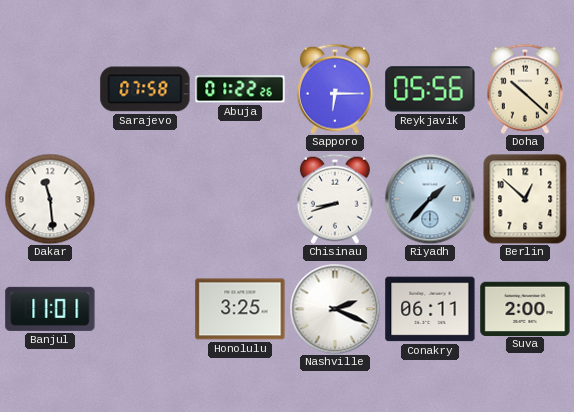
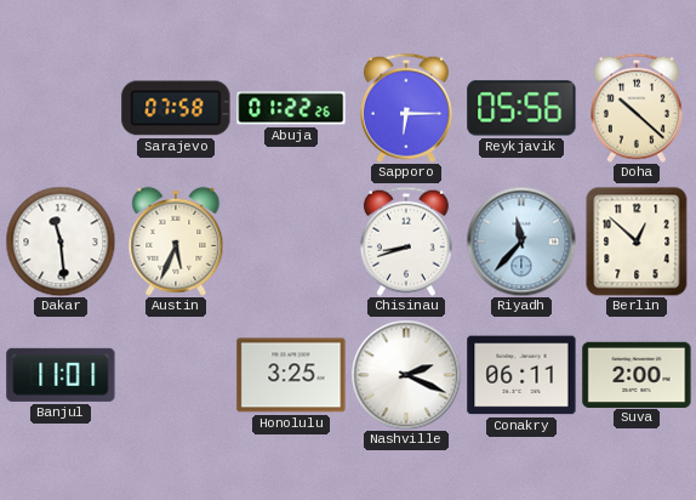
Austin: none -> 5:34
Riyadh: 1:37 -> 11:37
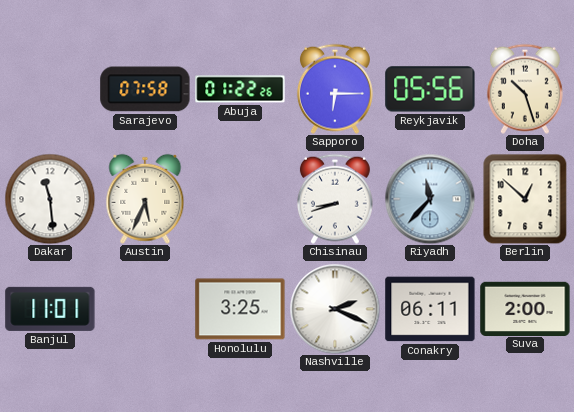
Doha: 10:22 -> 10:27
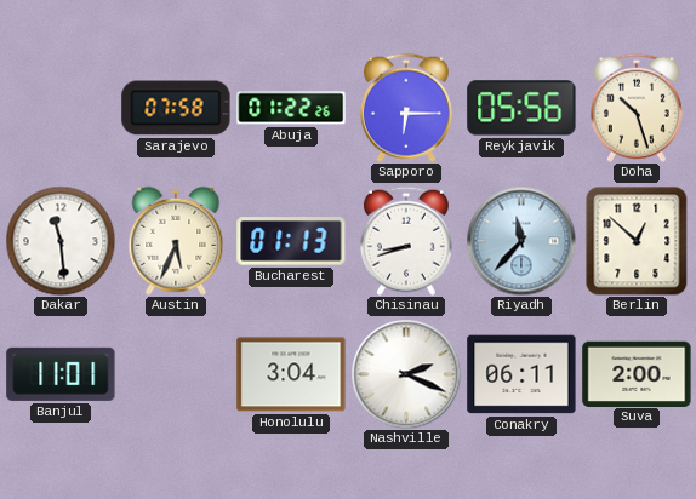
Bucharest: none -> 01:13
Honolulu: 3:25 -> 3:04
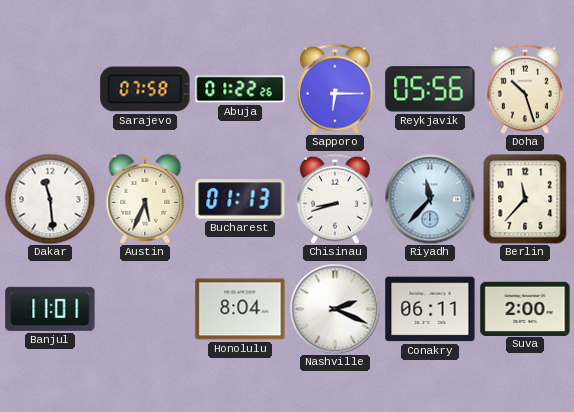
Berlin: 12:52 -> 11:37
Honolulu: 3:04 -> 8:04
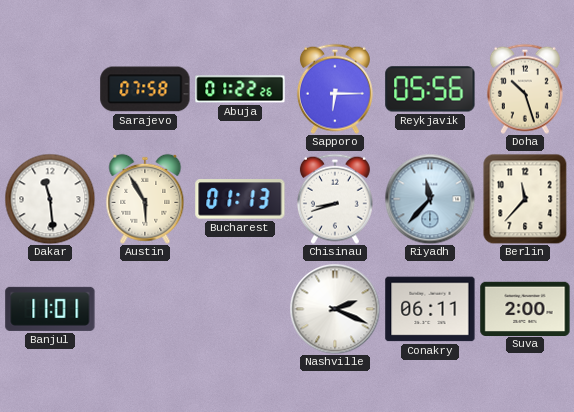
Austin: 5:34 -> 5:55
Honolulu: 8:04 -> none
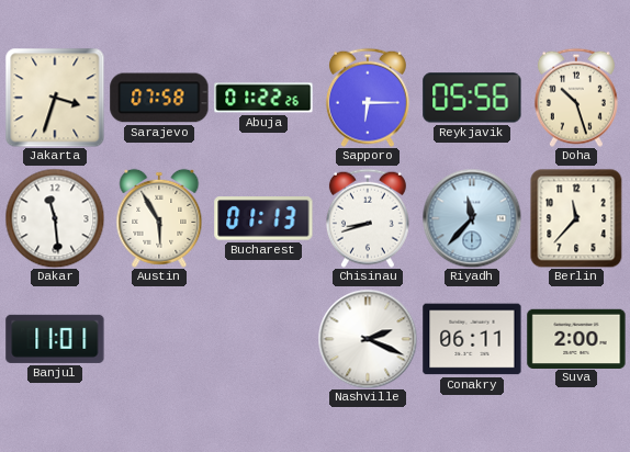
Jakarta: none -> 3:33
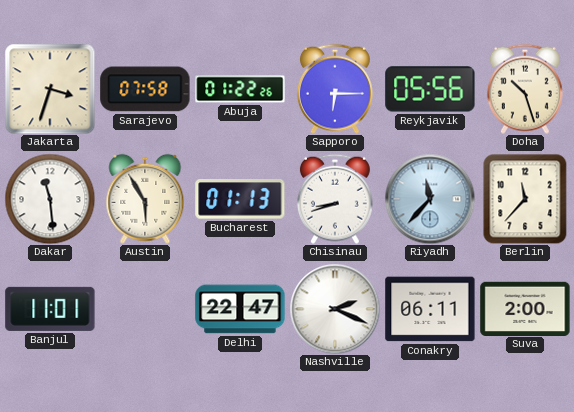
Delhi: none -> 22:47
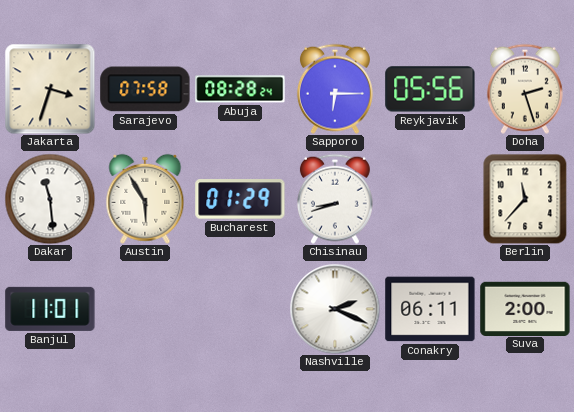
Abuja: 01:22 -> 08:28
Doha: 10:27 -> 2:27
Bucharest: 01:13 -> 01:29
Riyadh: 11:37 -> none
Delhi: 22:47 -> none
